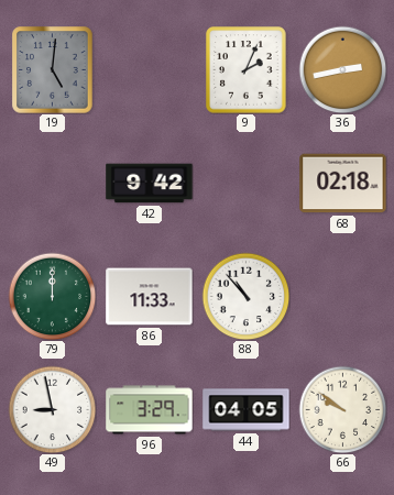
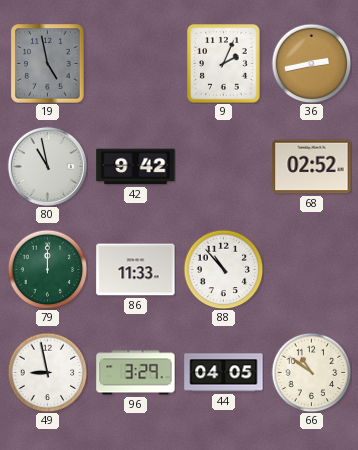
19: 5:01 -> 4:58
80: none -> 10:58
68: 02:18 -> 02:52
66: 9:51 -> 10:51
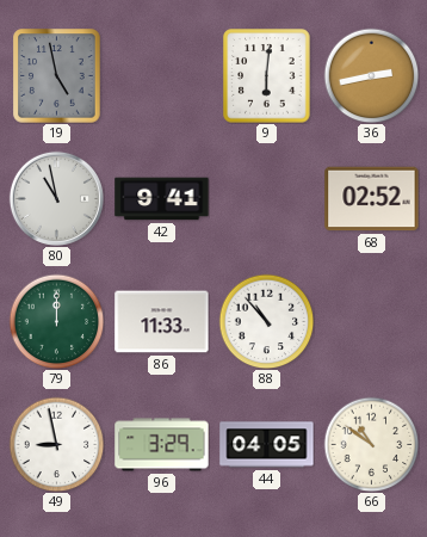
9: 2:04 -> 6:01
42: 9:42 -> 9:41
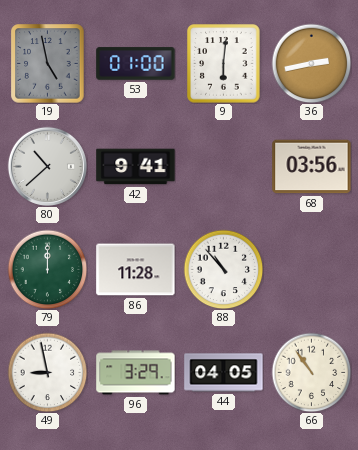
53: none -> 01:00
80: 10:58 -> 10:38
68: 02:52 -> 03:56
86: 11:33 -> 11:28
66: 10:51 -> 10:54
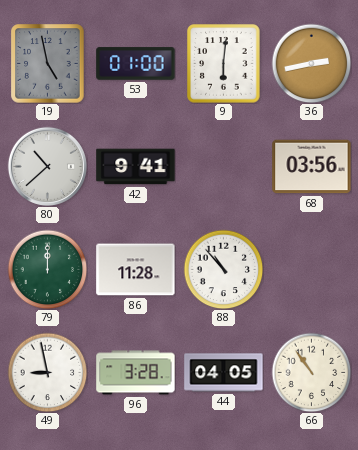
96: 3:29 -> 3:28
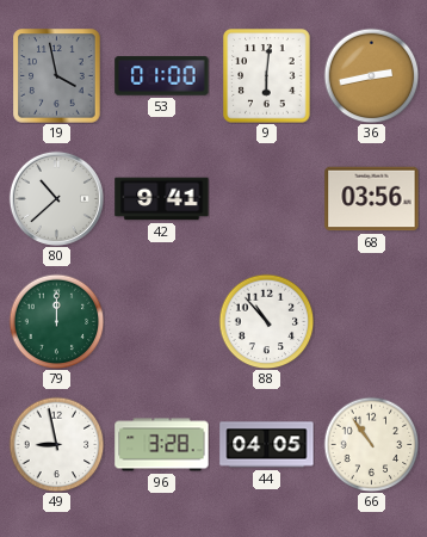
19: 4:58 -> 3:58
86: 11:28 -> none
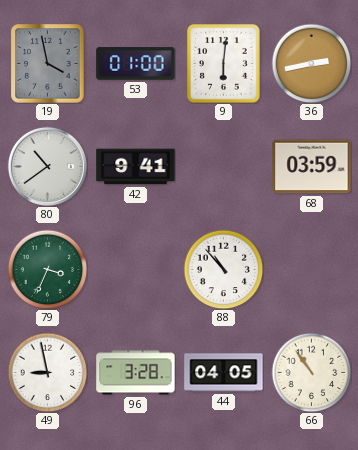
80: 10:38 -> 10:39
68: 03:56 -> 03:59
79: 12:00 -> 3:34
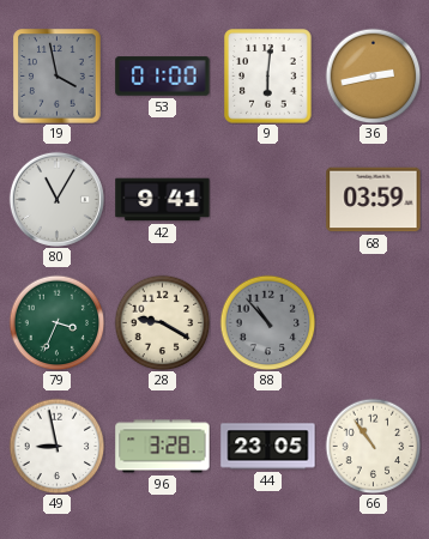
80: 10:39 -> 11:05
28: none -> 9:20
88 dial: white -> grey
44: 04:05 -> 23:05
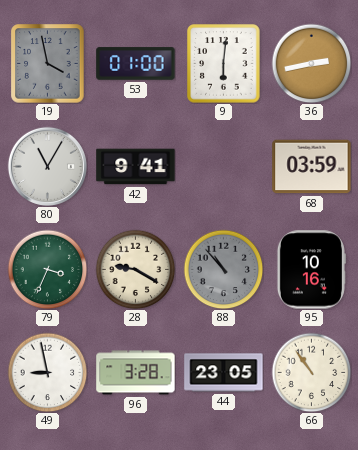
95: none -> 10:16
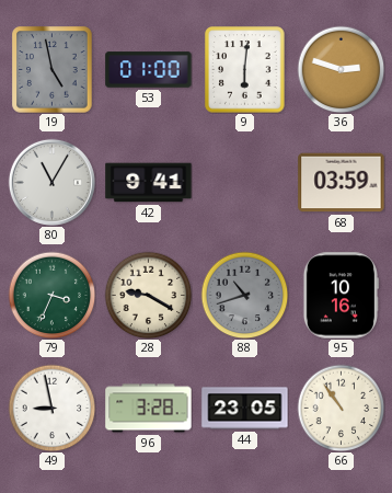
19: 3:58 -> 4:58
36: 2:43 -> 2:48
88: 10:53 -> 10:42
